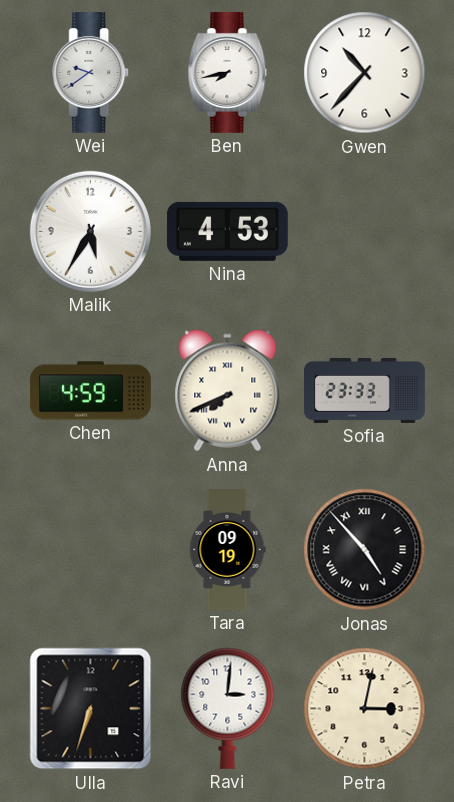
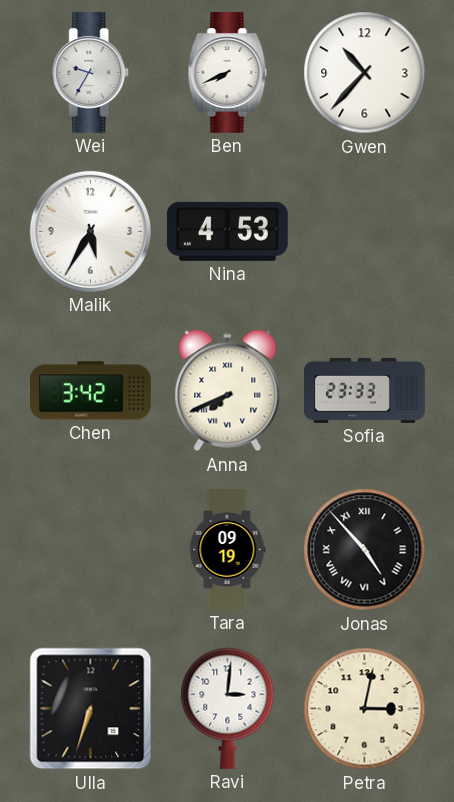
Wei: 9:39 -> 9:35
Ben: 7:43 -> 7:41
Chen: 4:59 -> 3:42
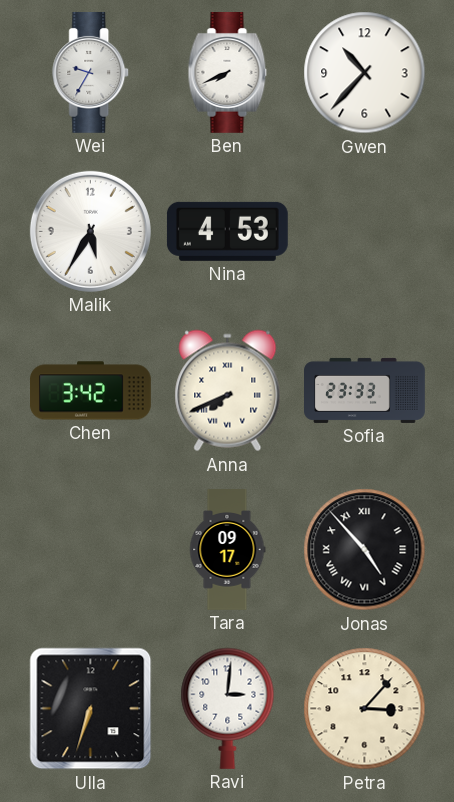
Tara: 09:19 -> 09:17
Petra: 3:02 -> 3:07
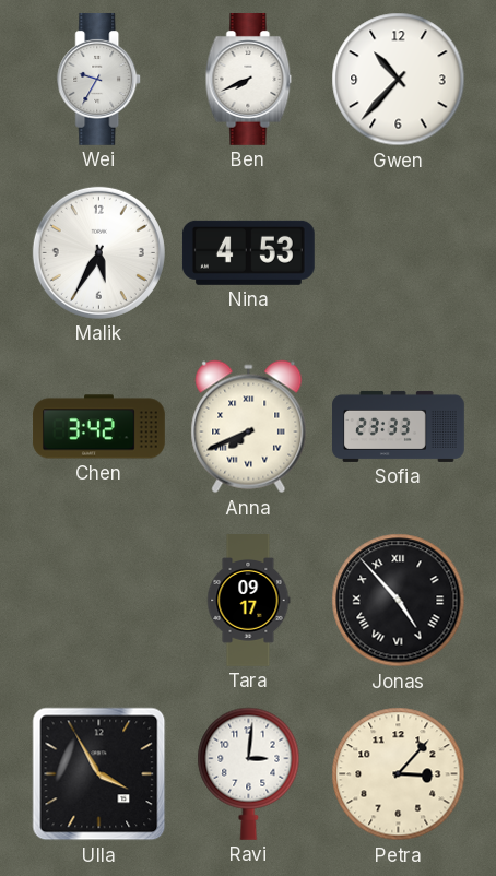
Ulla: 6:33 -> 3:55
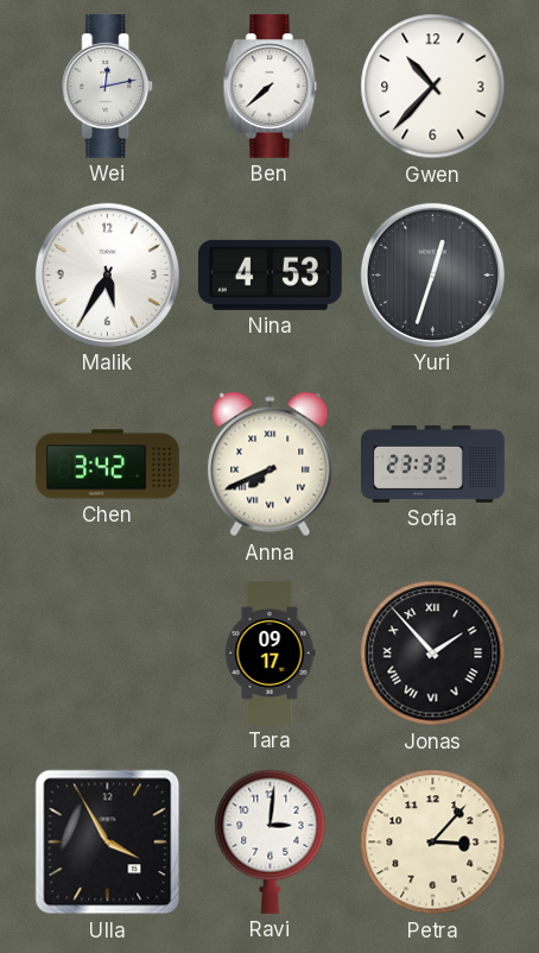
Wei: 9:35 -> 12:13
Ben: 7:41 -> 7:38
Yuri: none -> 12:33
Jonas: 4:53 -> 1:53
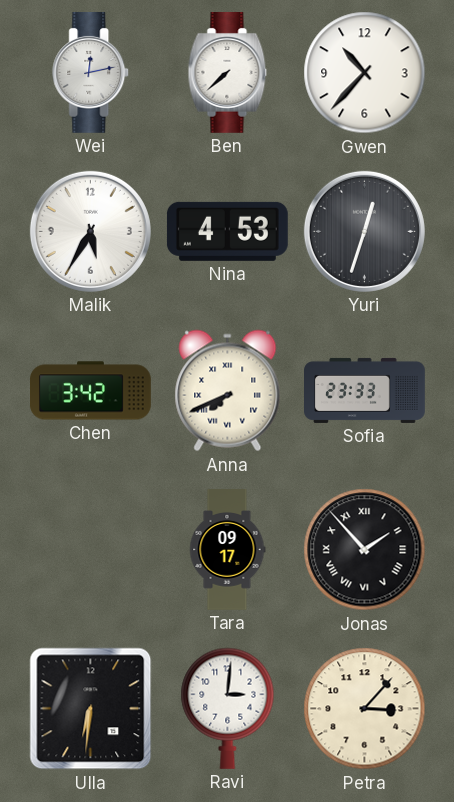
Ulla: 3:55 -> 6:31
